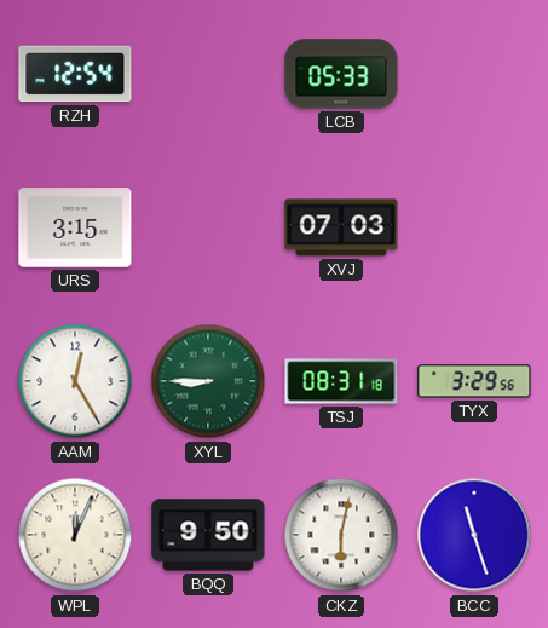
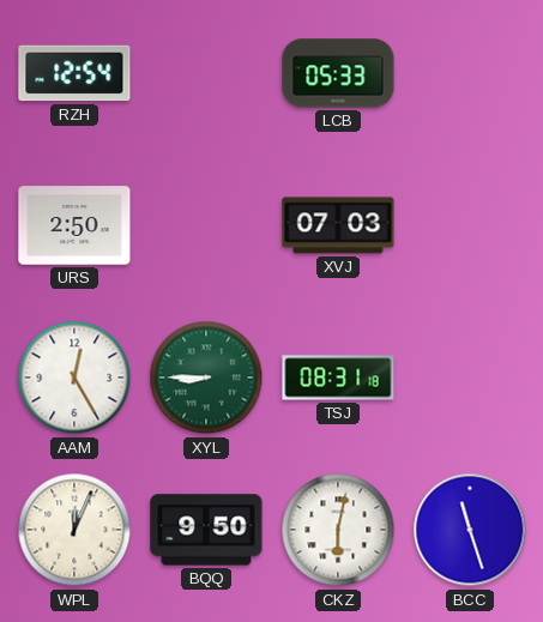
URS: 3:15 -> 2:50
TYX: 3:29 -> none
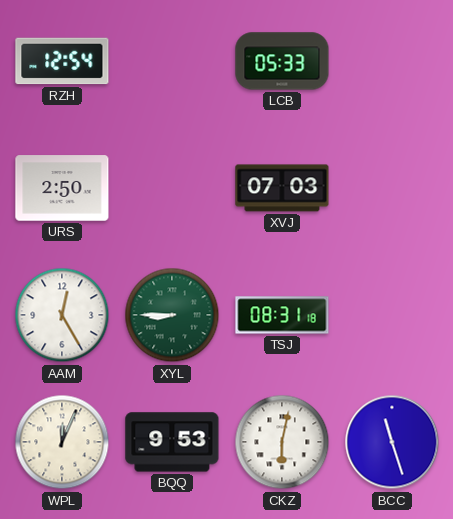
BQQ: 9:50 -> 9:53
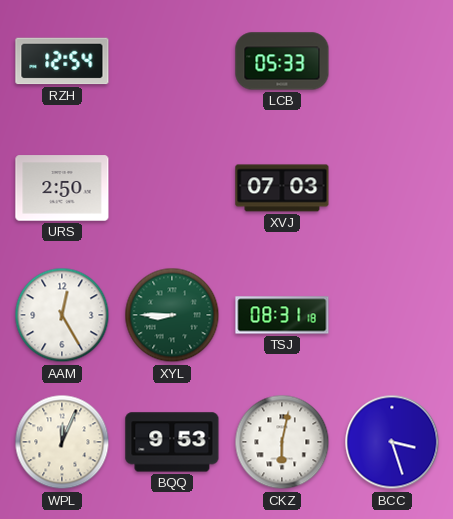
BCC: 11:27 -> 3:27
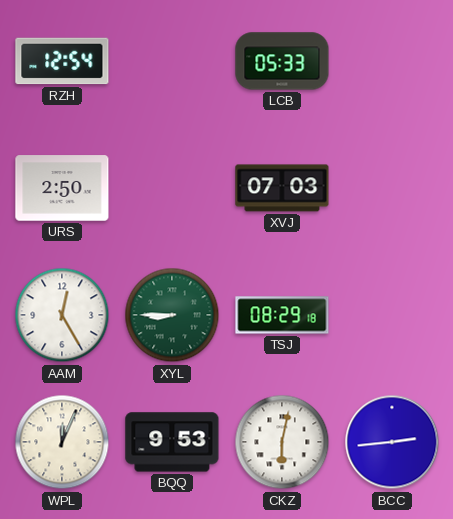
TSJ: 08:31 -> 08:29
BCC: 3:27 -> 2:44
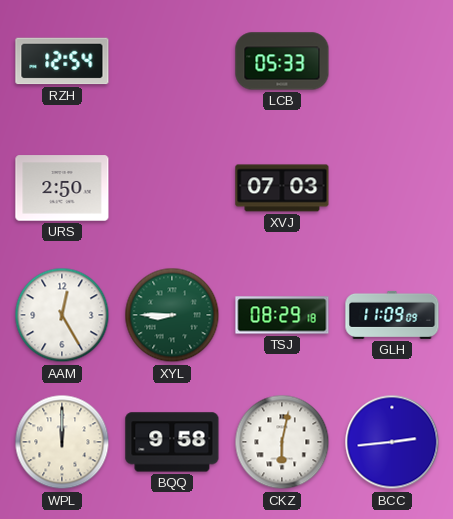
GLH: none -> 11:09
WPL: 12:04 -> 12:00
BQQ: 9:53 -> 9:58
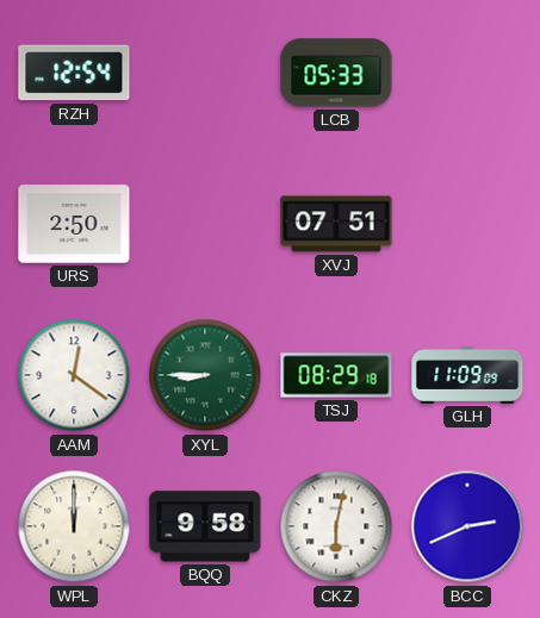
XVJ: 07:03 -> 07:51
AAM: 12:25 -> 12:21
BCC: 2:44 -> 2:41
